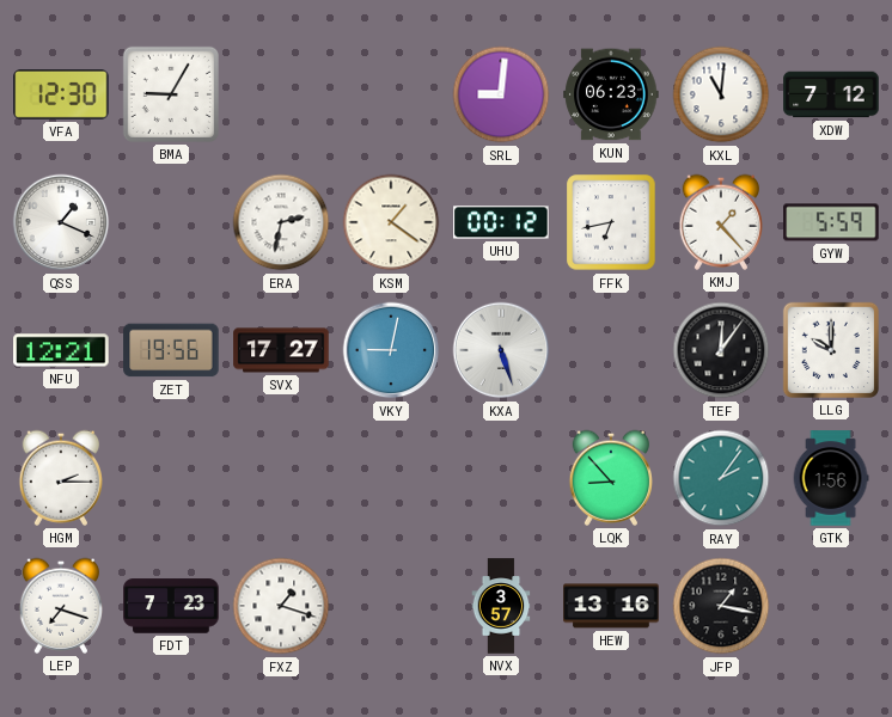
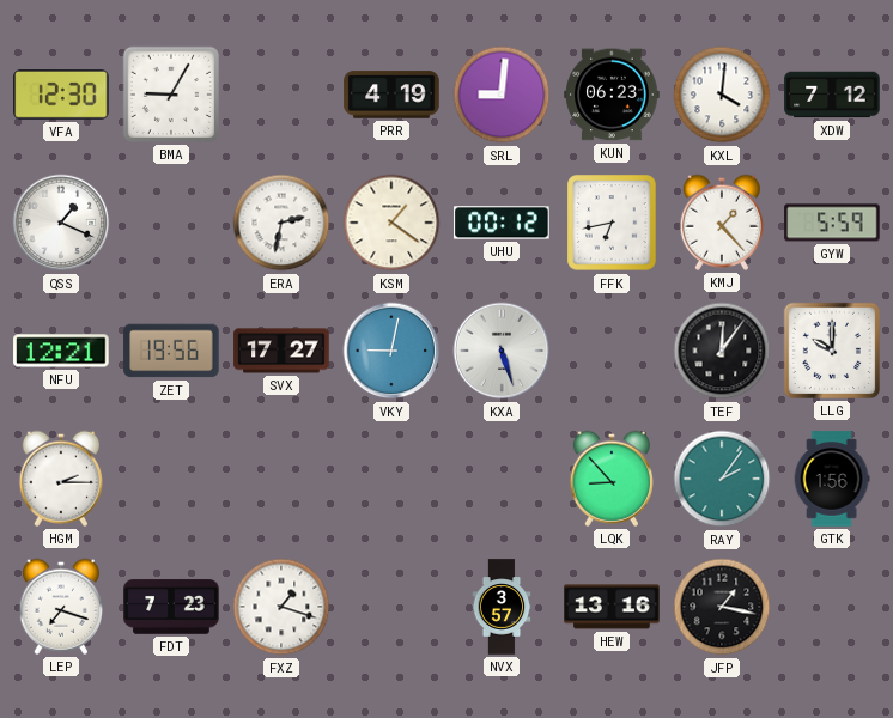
PRR: none -> 4:19
KXL: 11:01 -> 4:01
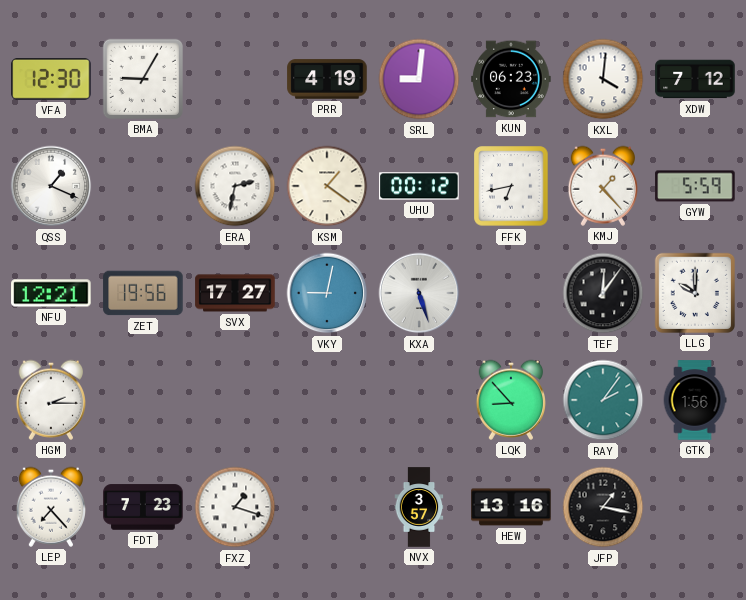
LEP: 7:18 -> 7:23
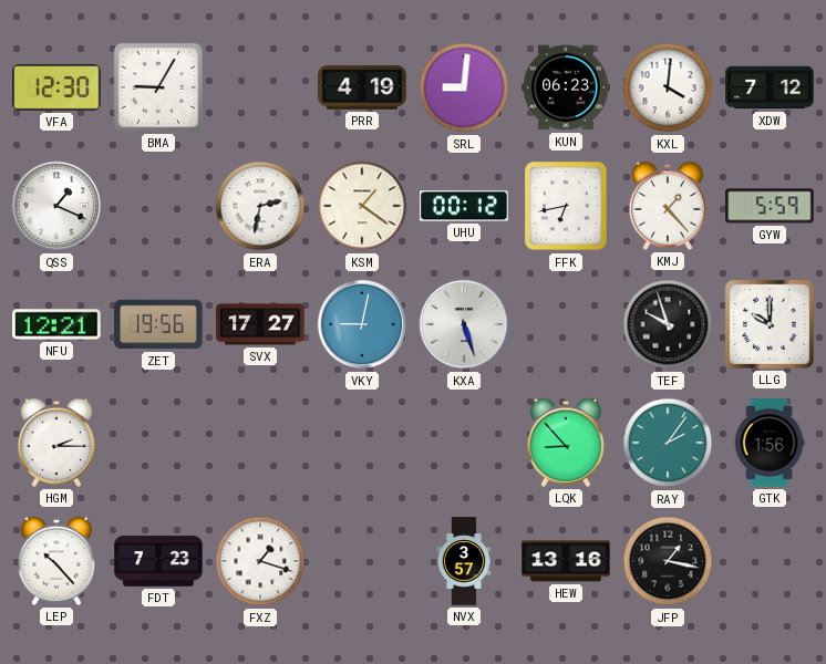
TEF: 12:06 -> 9:57
LEP: 7:23 -> 10:23
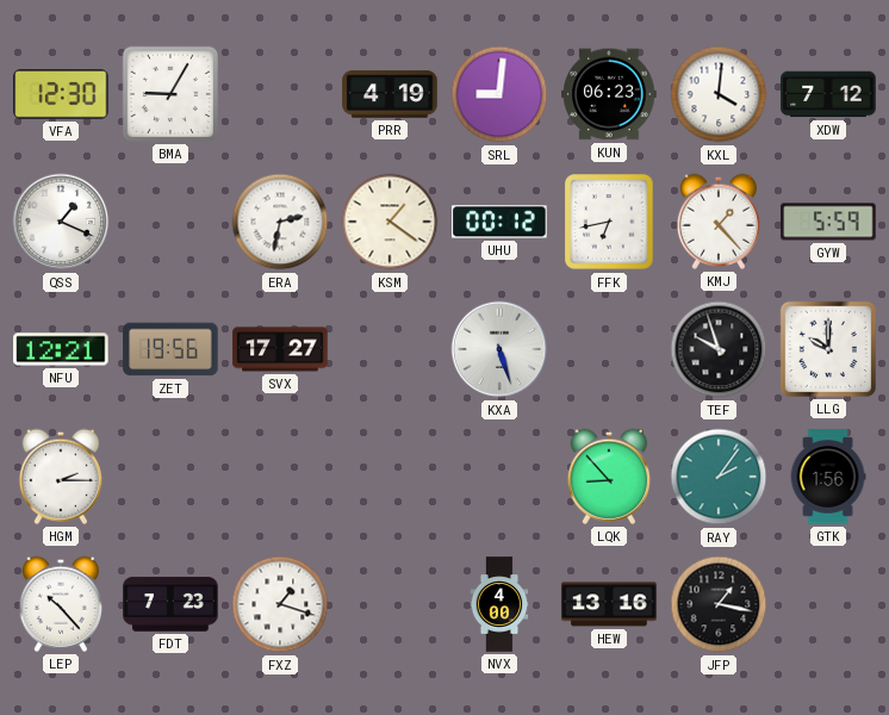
VKY: 9:02 -> none
NVX: 3:57 -> 4:00
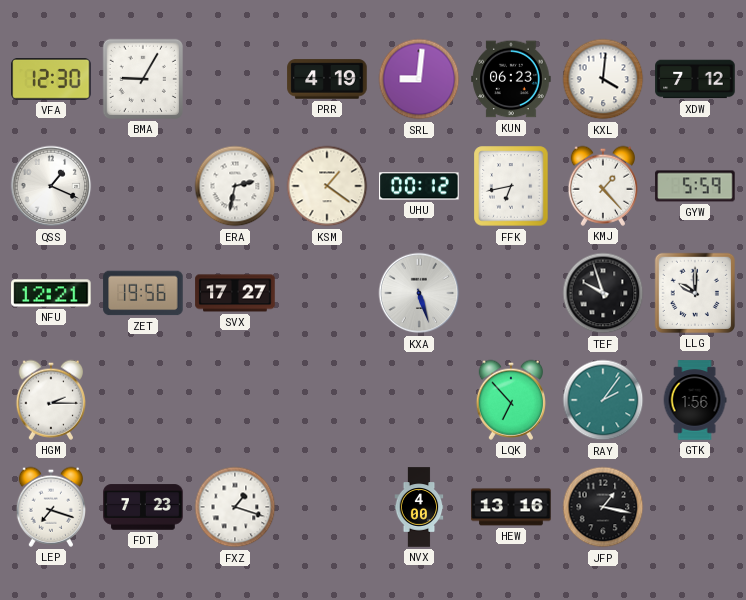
LQK: 8:53 -> 6:53
LEP: 10:23 -> 7:18
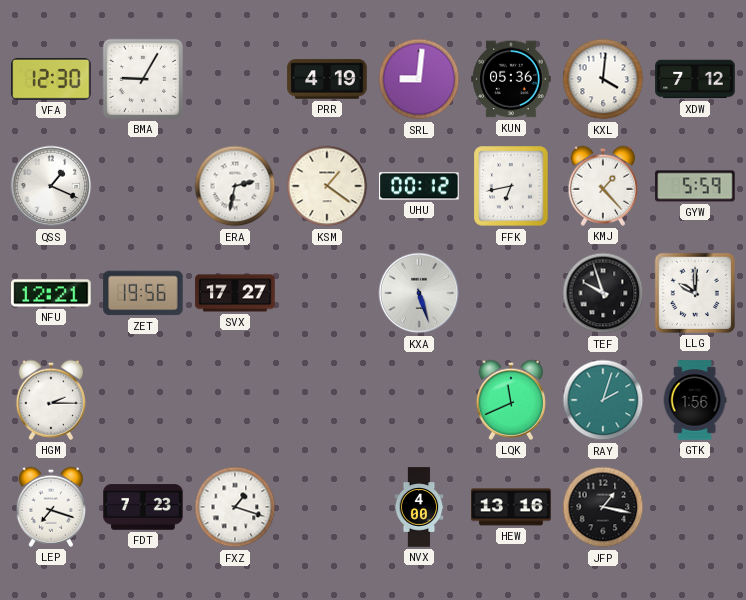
KUN: 06:23 -> 05:36
LQK: 6:53 -> 11:41
RAY: 2:06 -> 2:03
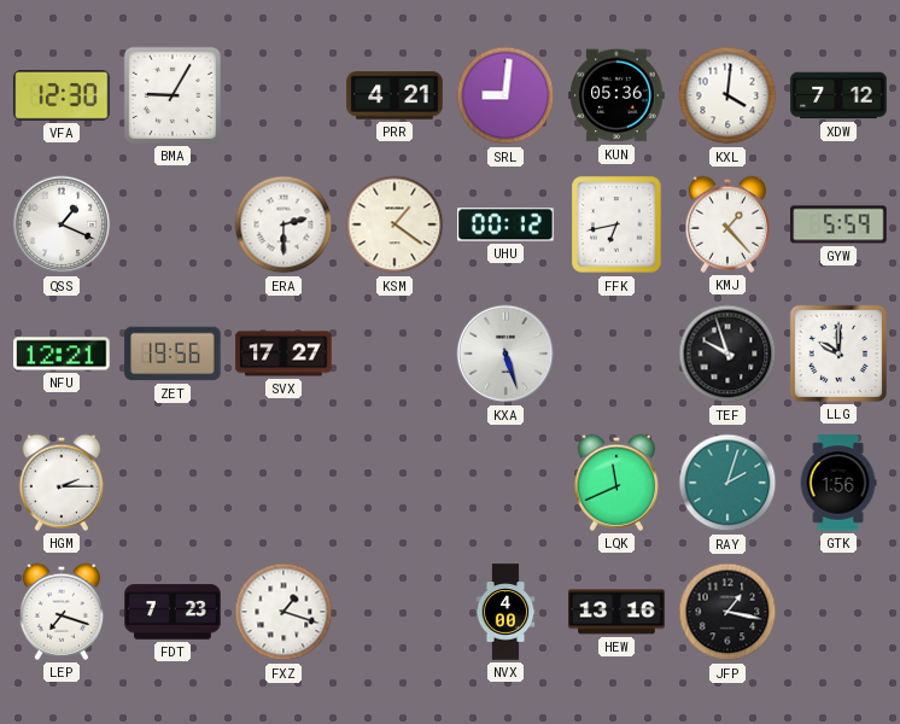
PRR: 4:19 -> 4:21
ERA: 2:32 -> 2:30
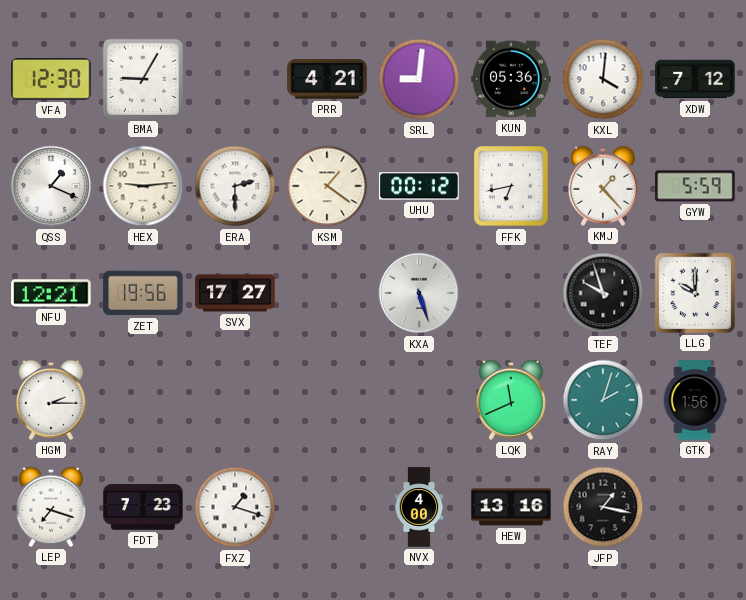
HEX: none -> 9:14
